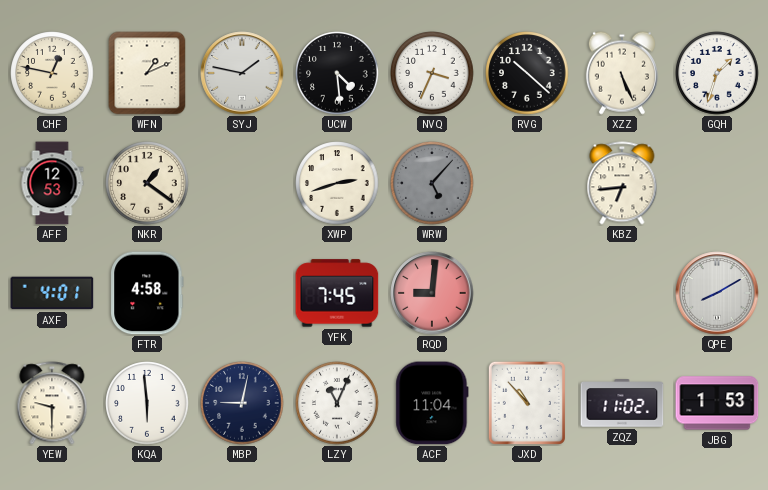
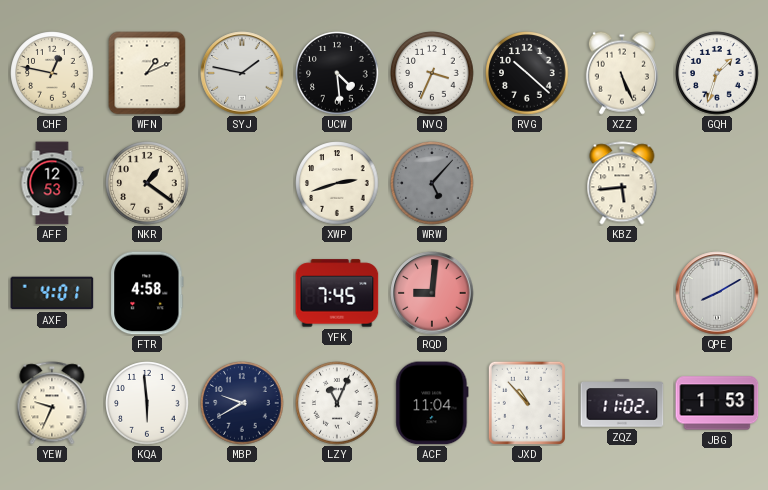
KBZ: 6:44 -> 5:44
YEW: 9:30 -> 9:34
MBP: 9:02 -> 9:40
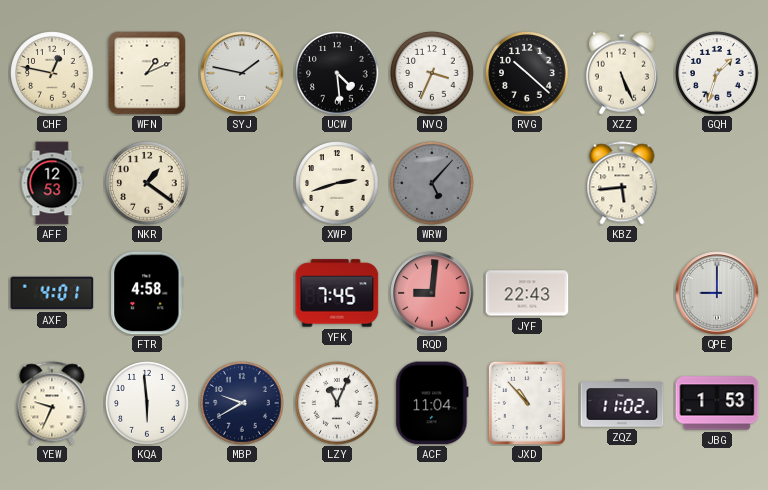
JYF: none -> 22:43
QPE: 8:10 -> 9:00
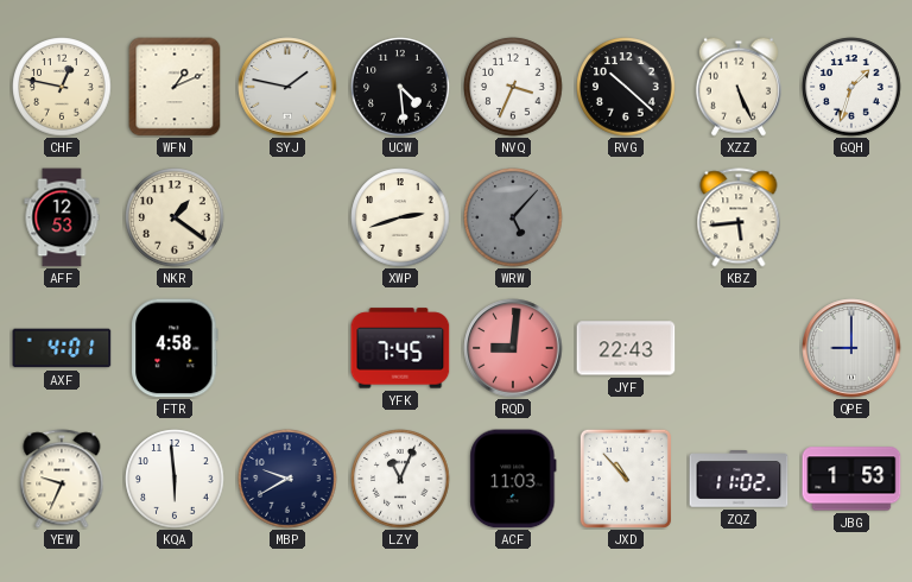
ACF: 11:04 -> 11:03
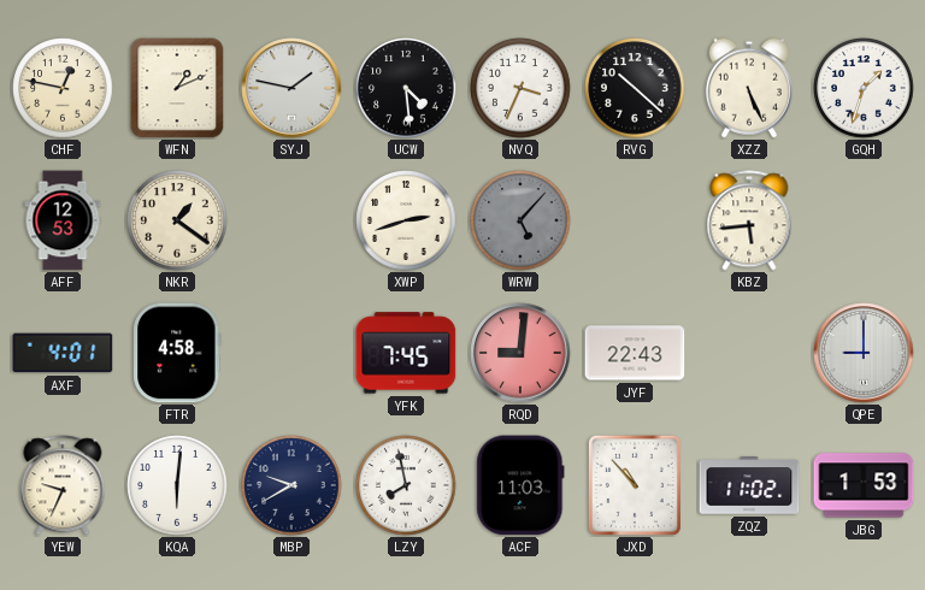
KQA: 5:59 -> 6:01
LZY: 11:04 -> 7:58
